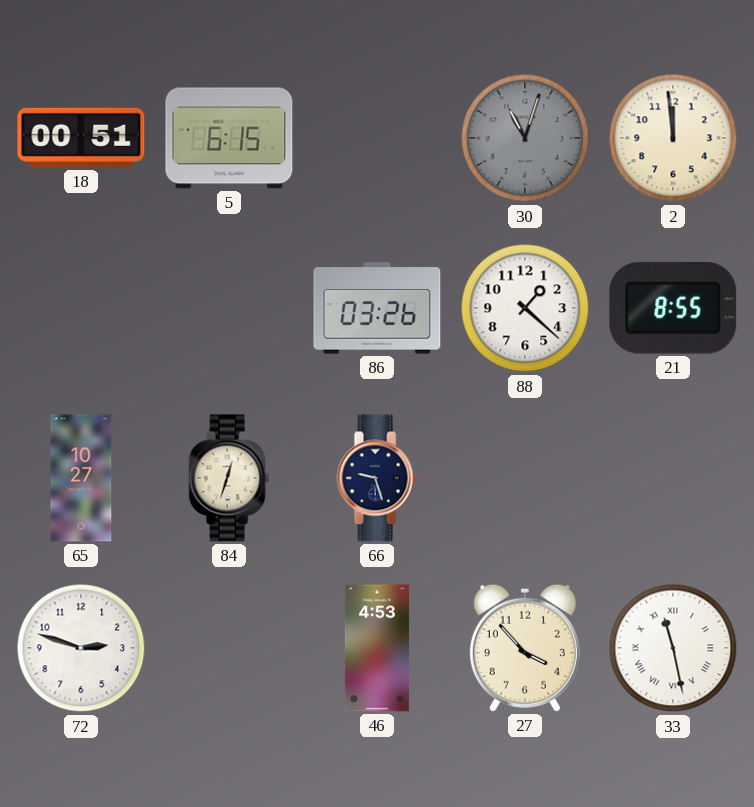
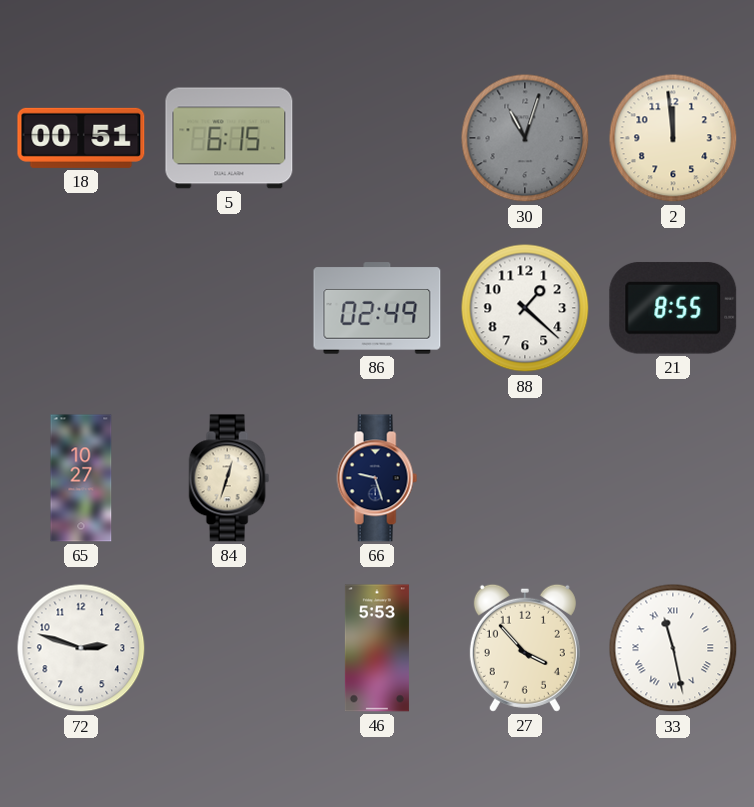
86: 03:26 -> 02:49
46: 4:53 -> 5:53
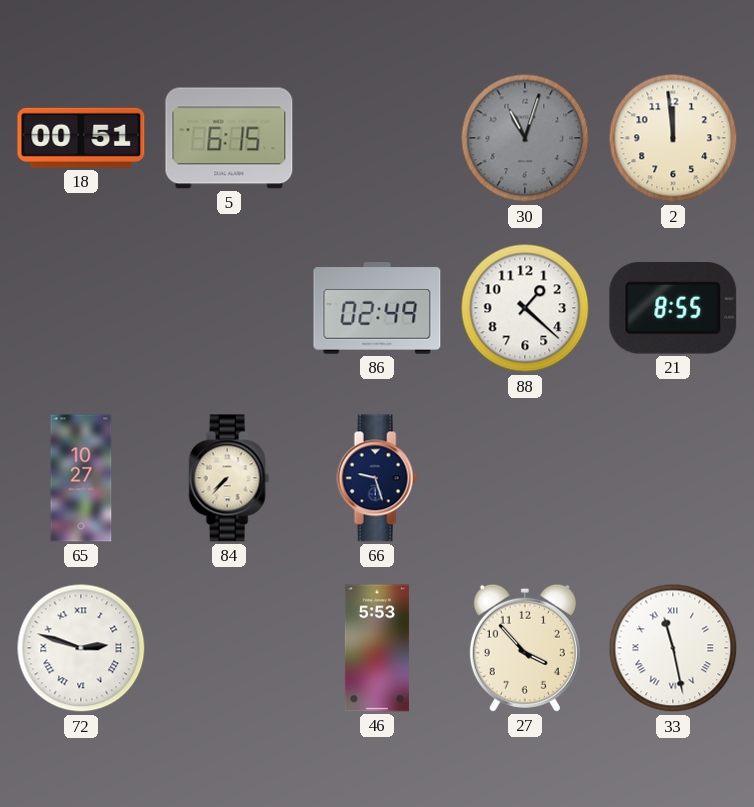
84: 12:33 -> 7:37
72 numerals: Arabic -> Roman
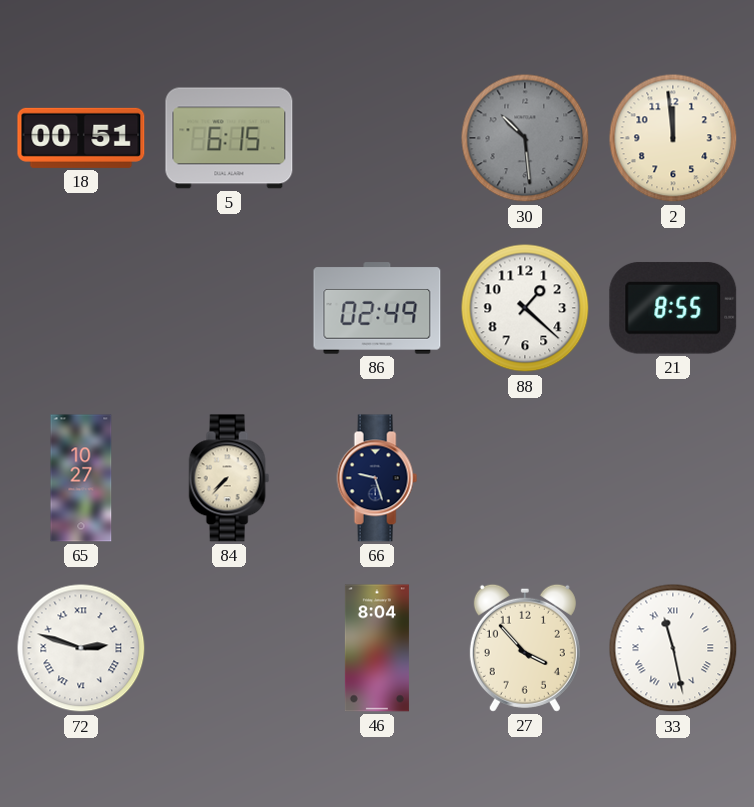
30: 11:03 -> 10:29
46: 5:53 -> 8:04
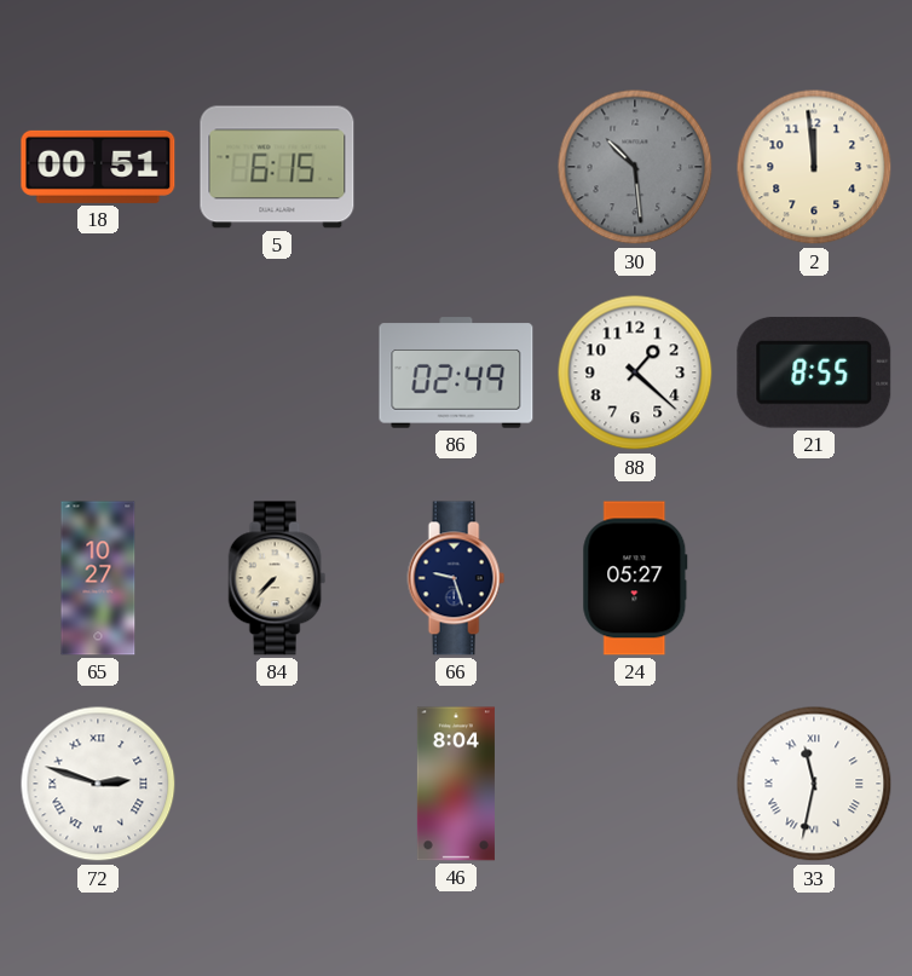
24: none -> 05:27
27: 3:53 -> none
33: 11:28 -> 11:32
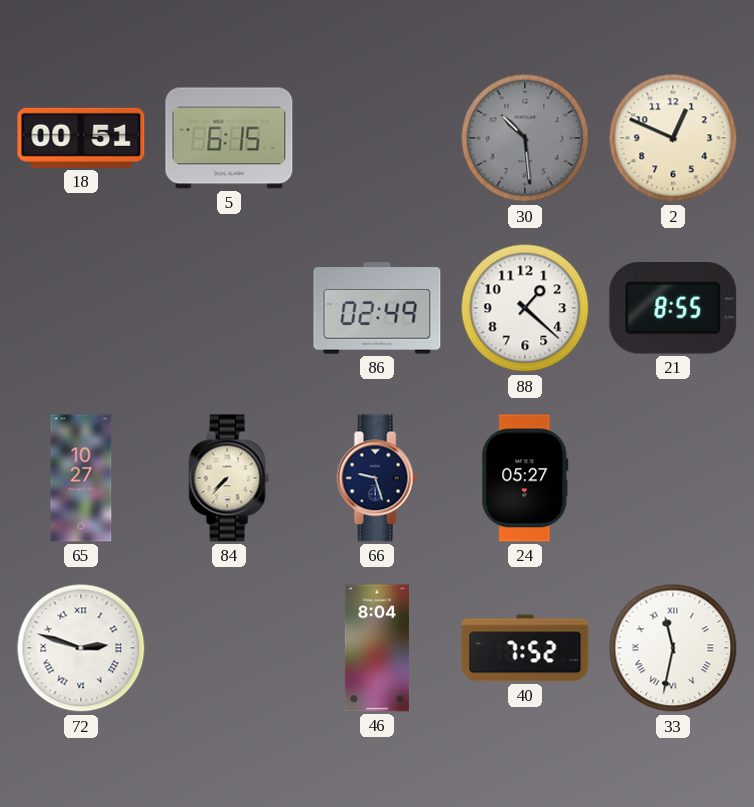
2: 11:59 -> 12:49
40: none -> 7:52
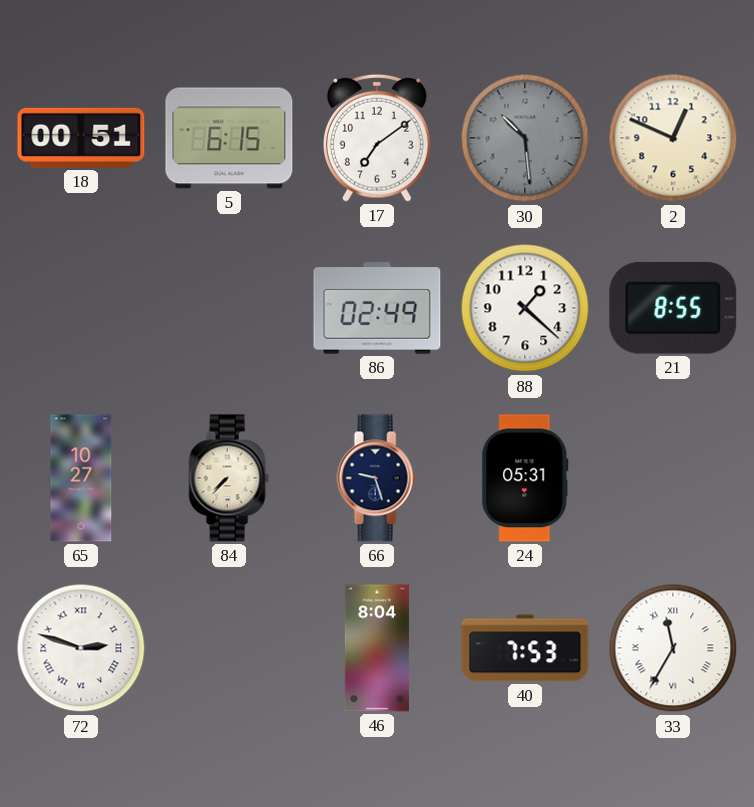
17: none -> 7:09
24: 05:27 -> 05:31
40: 7:52 -> 7:53
33: 11:32 -> 11:35
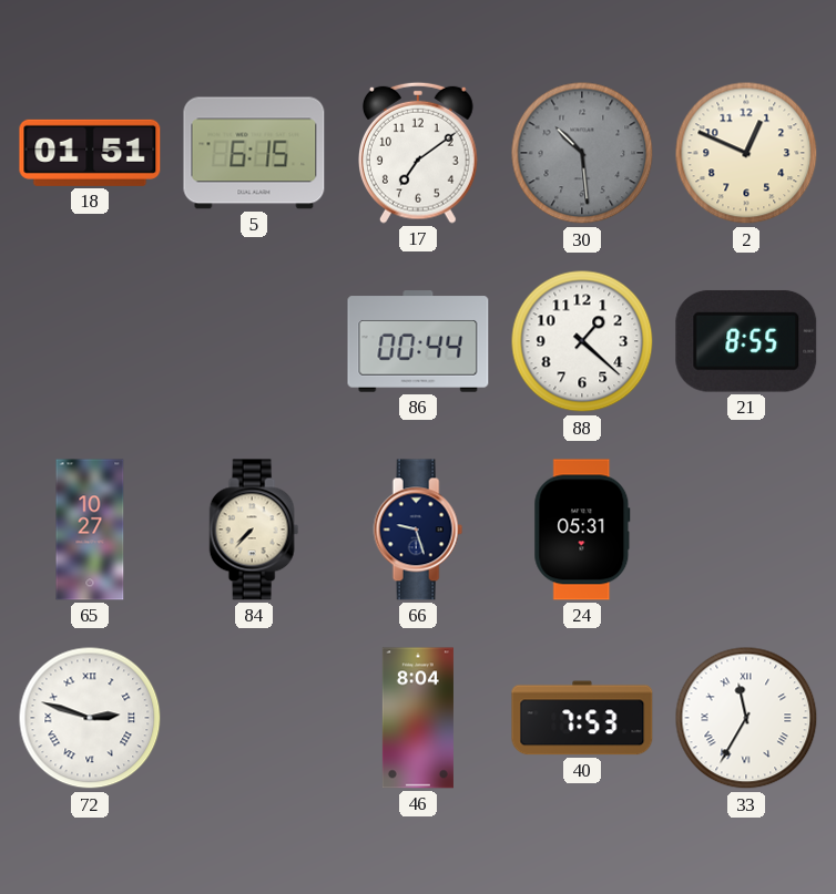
18: 00:51 -> 01:51
86: 02:49 -> 00:44
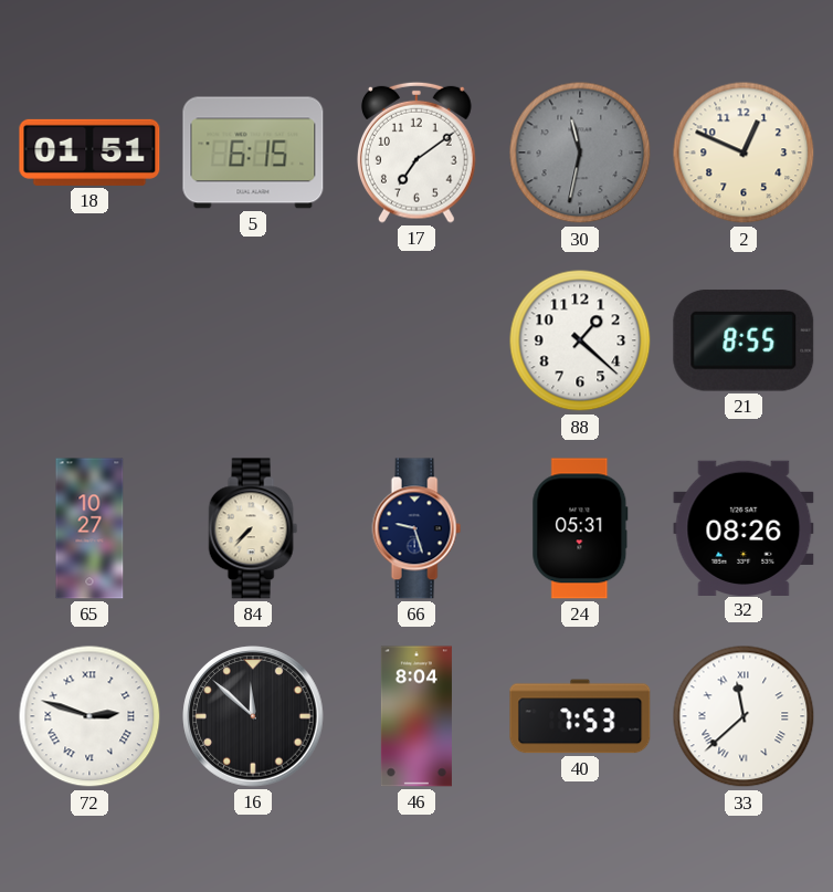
30: 10:29 -> 11:32
86: 00:44 -> none
32: none -> 08:26
16: none -> 11:52
33: 11:35 -> 11:38
